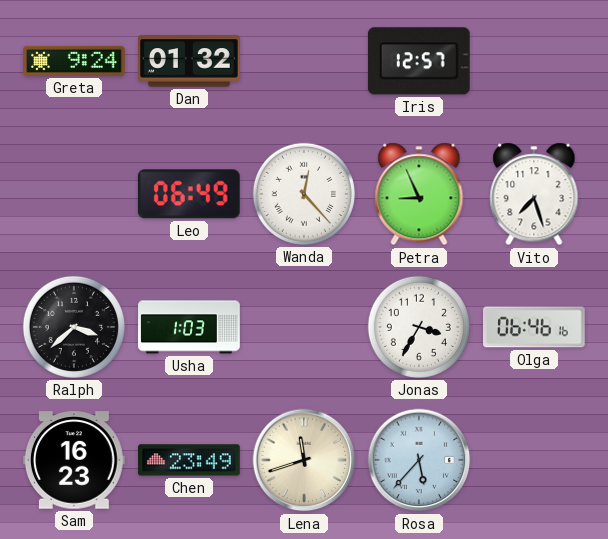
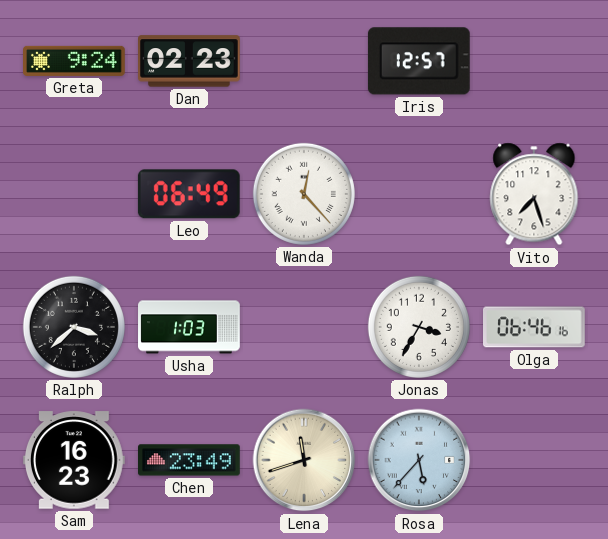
Dan: 01:32 -> 02:23
Petra: 8:56 -> none
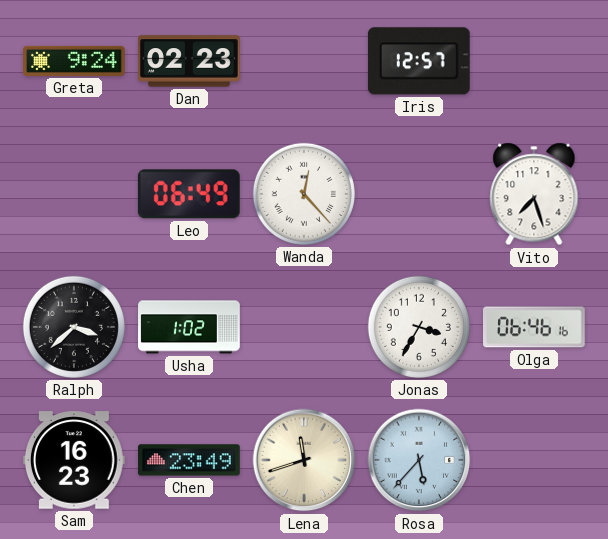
Usha: 1:03 -> 1:02
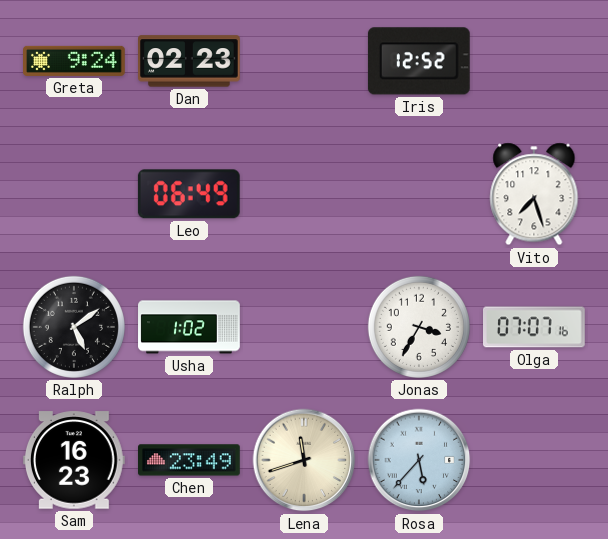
Iris: 12:57 -> 12:52
Wanda: 12:23 -> none
Ralph: 3:38 -> 5:09
Olga: 06:46 -> 07:07
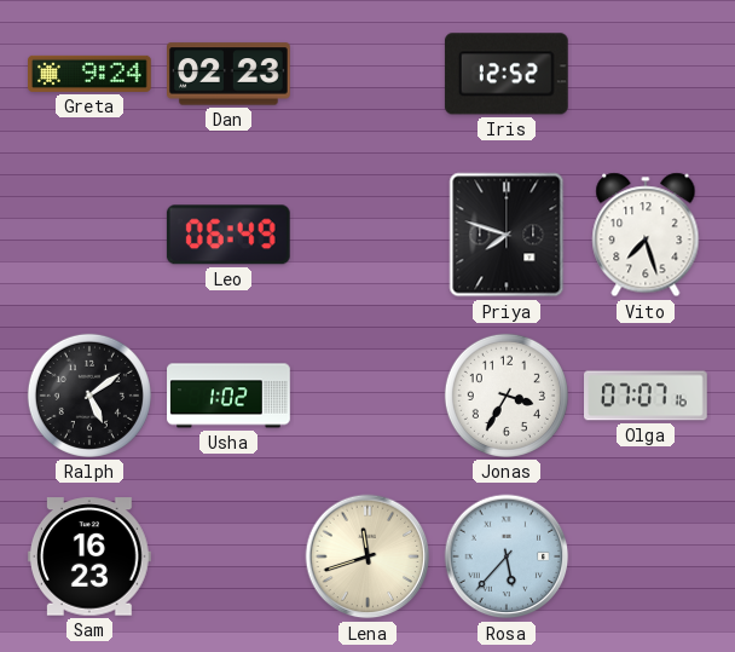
Priya: none -> 7:48
Chen: 23:49 -> none
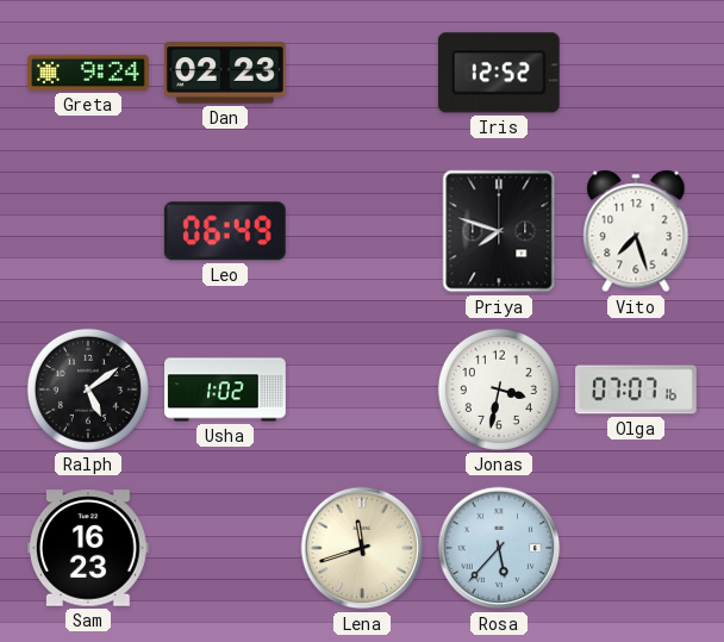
Jonas: 3:35 -> 3:32
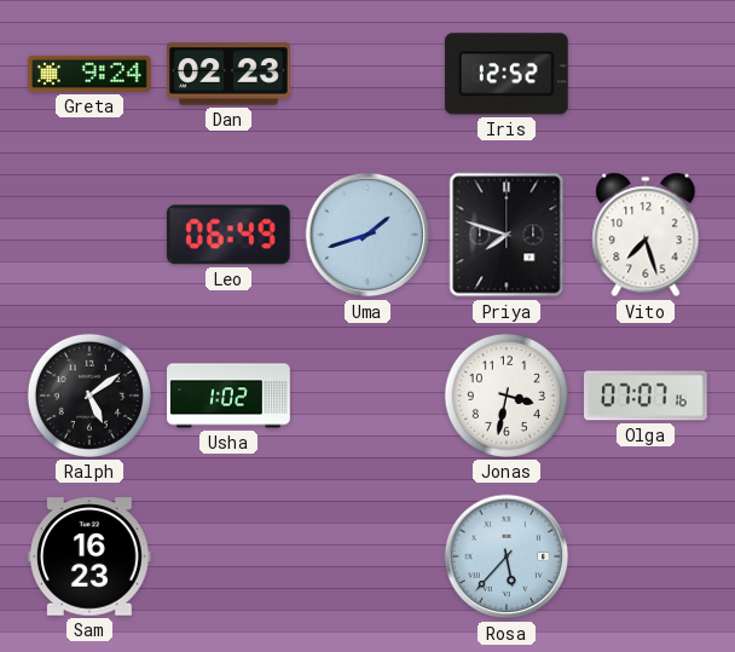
Uma: none -> 1:42
Lena: 11:42 -> none
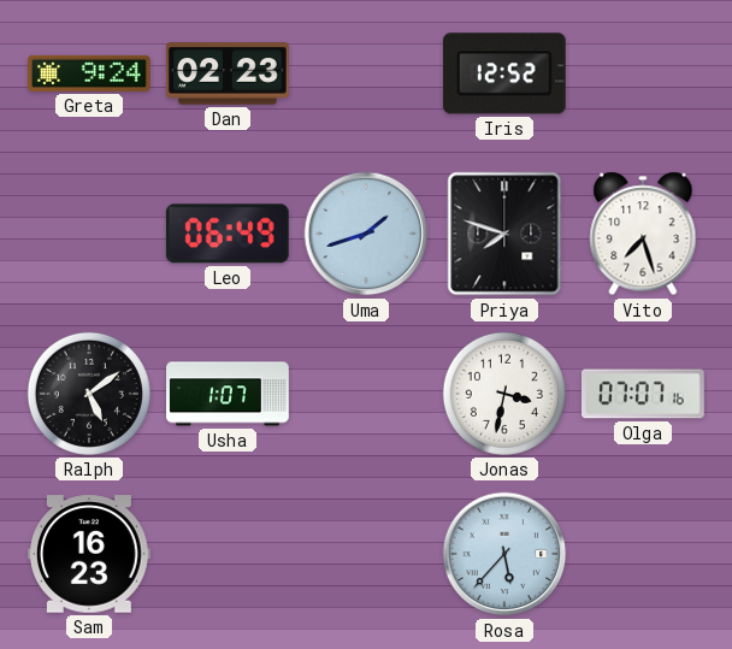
Usha: 1:02 -> 1:07
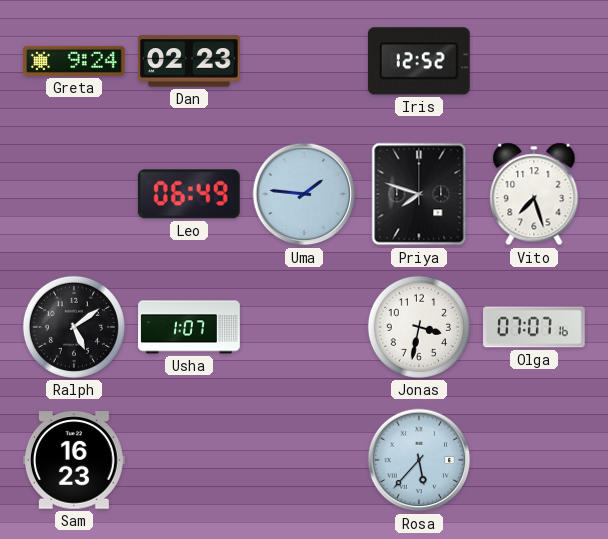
Uma: 1:42 -> 1:46
